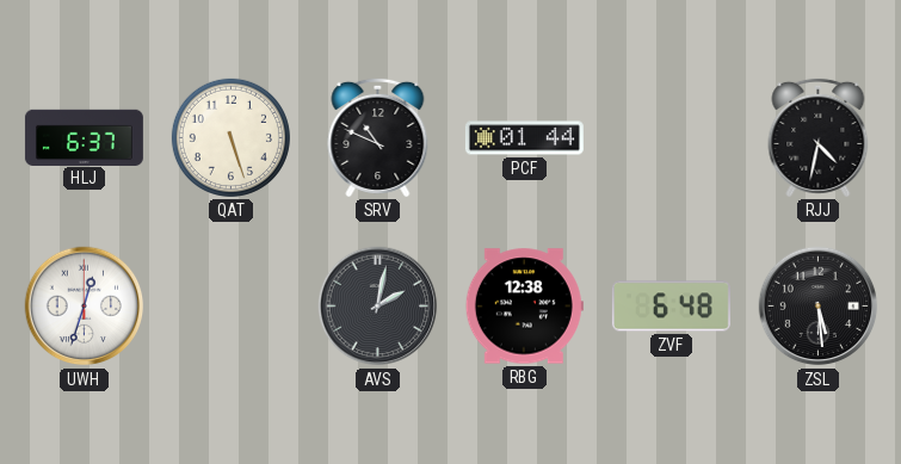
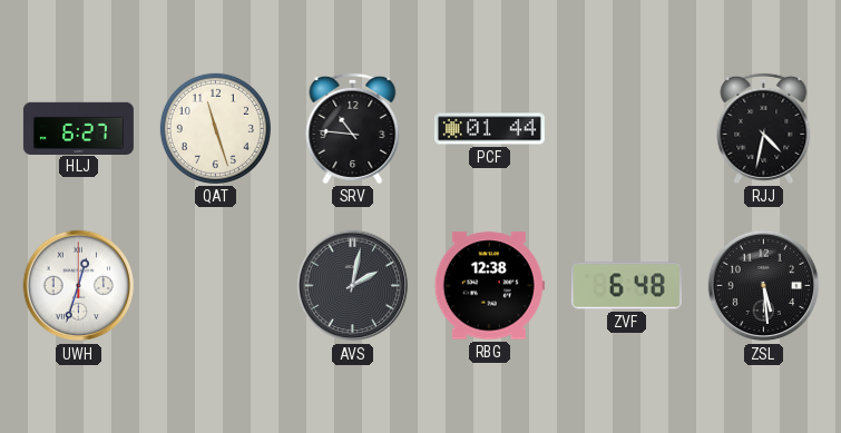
HLJ: 6:37 -> 6:27
QAT: 5:27 -> 11:27
SRV: 10:49 -> 10:46
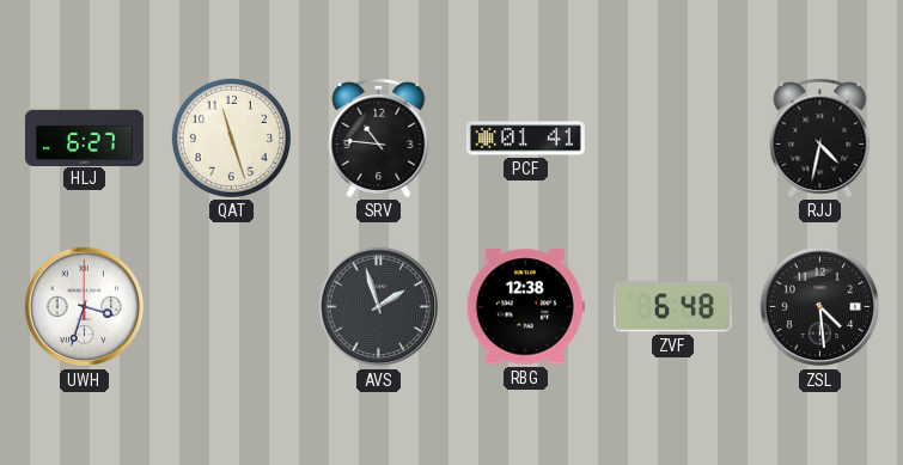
PCF: 01:44 -> 01:41
UWH: 12:33 -> 3:33
AVS: 2:02 -> 1:57
ZSL: 5:29 -> 4:29
